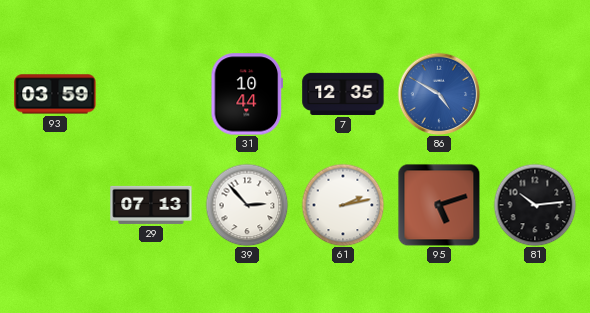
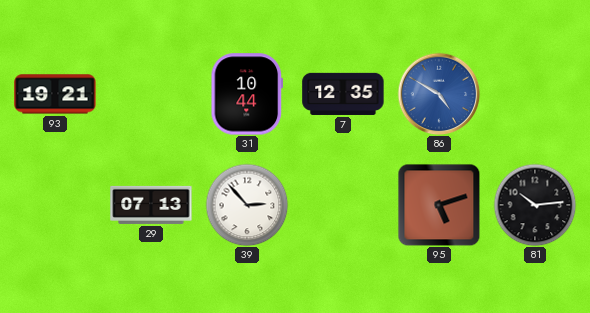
93: 03:59 -> 19:21
61: 2:13 -> none
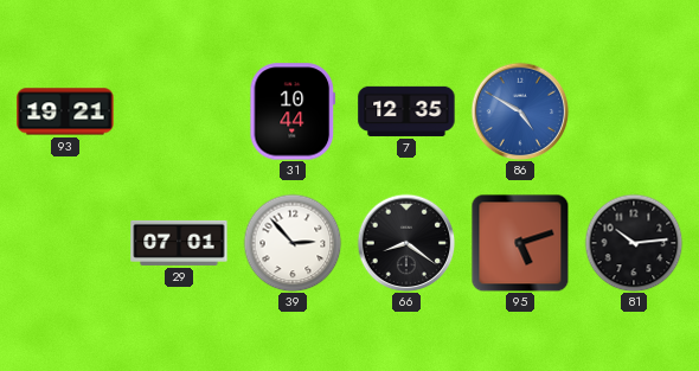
29: 07:13 -> 07:01
66: none -> 8:21
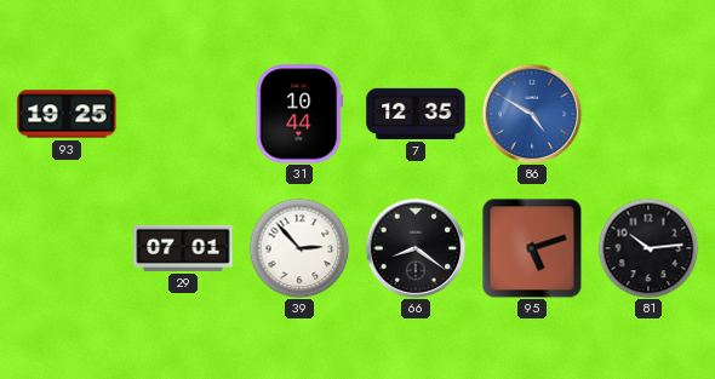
93: 19:21 -> 19:25
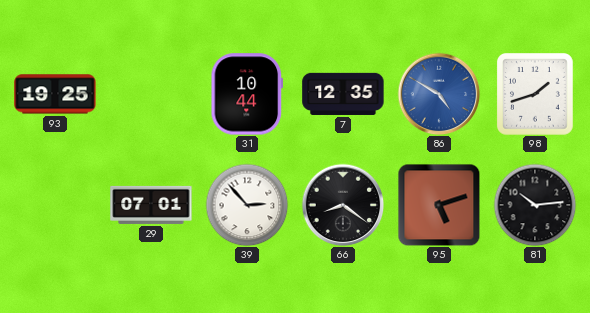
98: none -> 1:42
